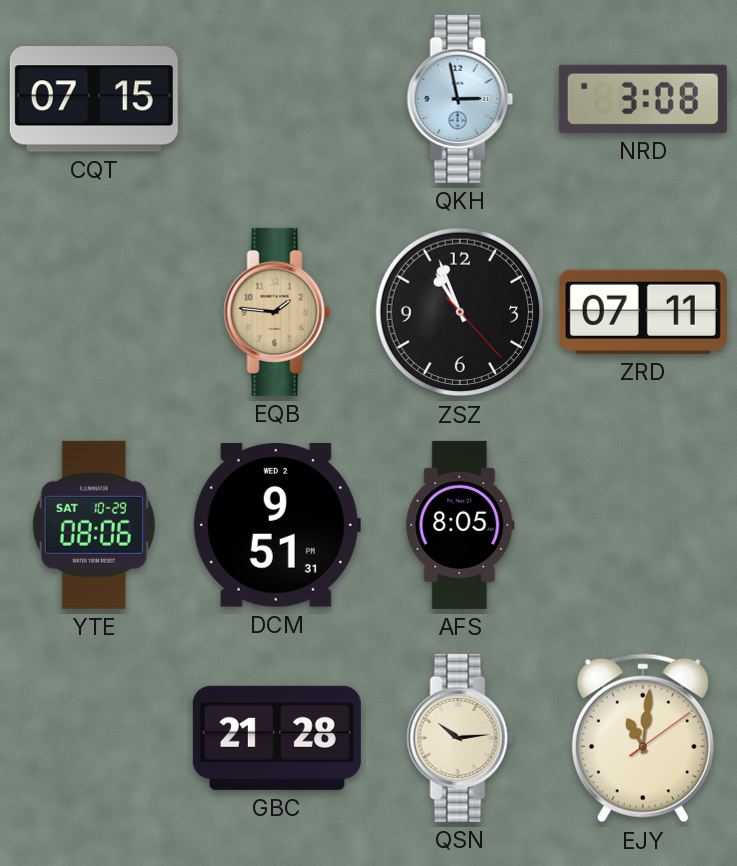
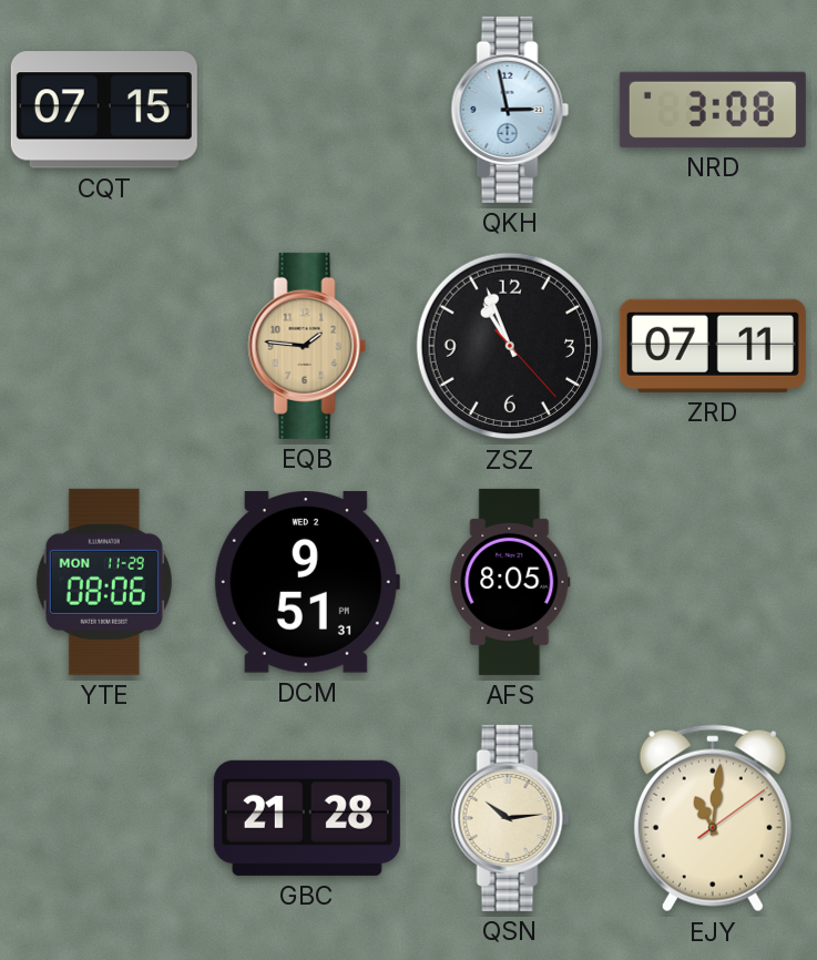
YTE date: SAT 10-29 -> MON 11-29
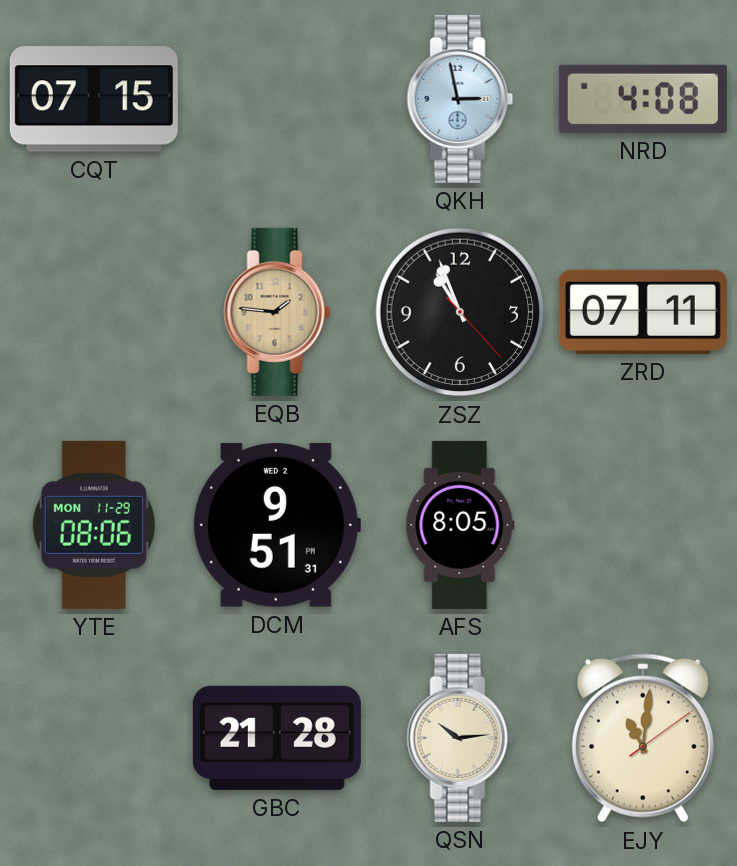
NRD: 3:08 -> 4:08
